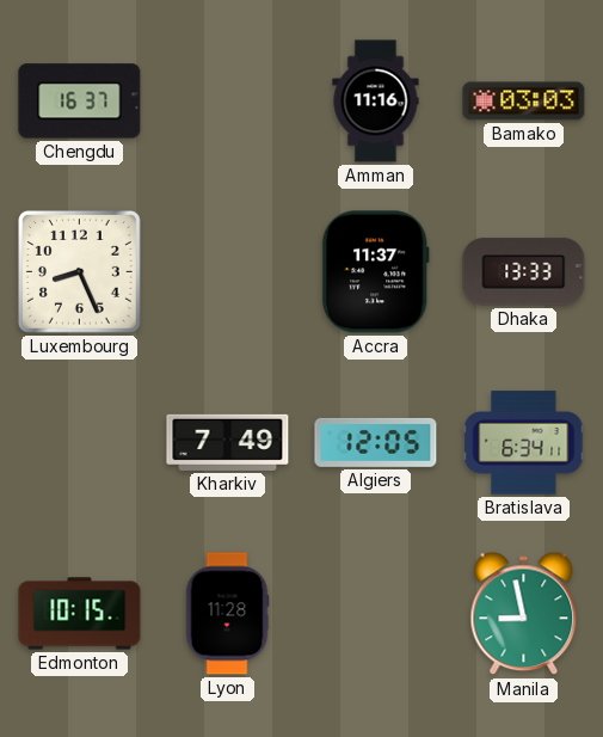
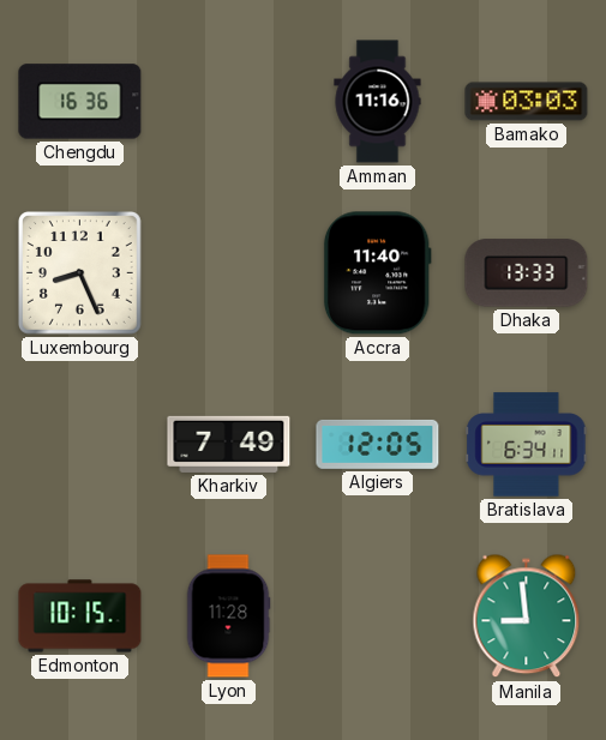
Chengdu: 16:37 -> 16:36
Accra: 11:37 -> 11:40
Manila: 8:58 -> 8:59
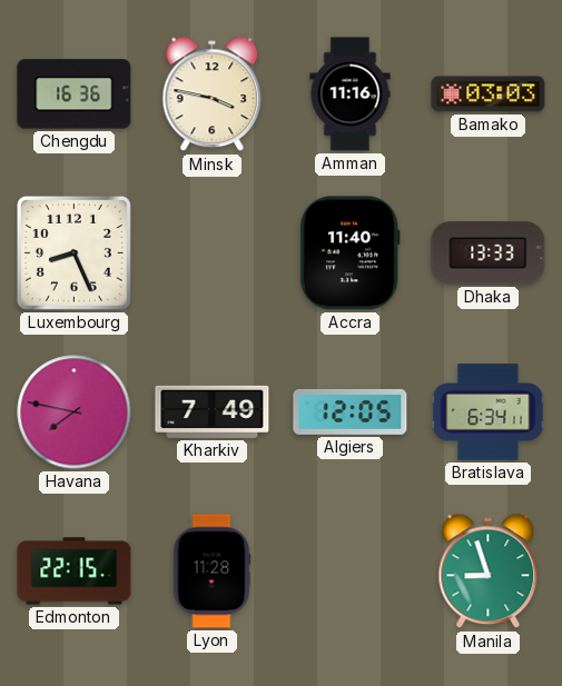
Minsk: none -> 3:47
Havana: none -> 7:47
Edmonton: 10:15 -> 22:15
Manila: 8:59 -> 8:57
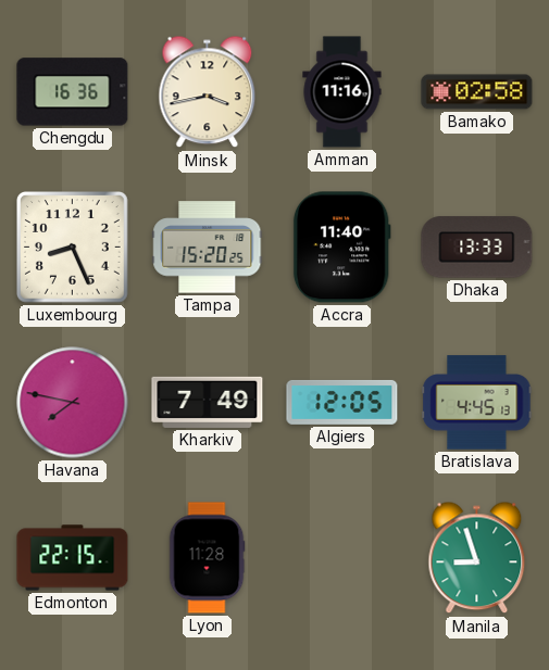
Minsk: 3:47 -> 3:43
Bamako: 03:03 -> 02:58
Tampa: none -> 15:20
Bratislava: 6:34 -> 4:45
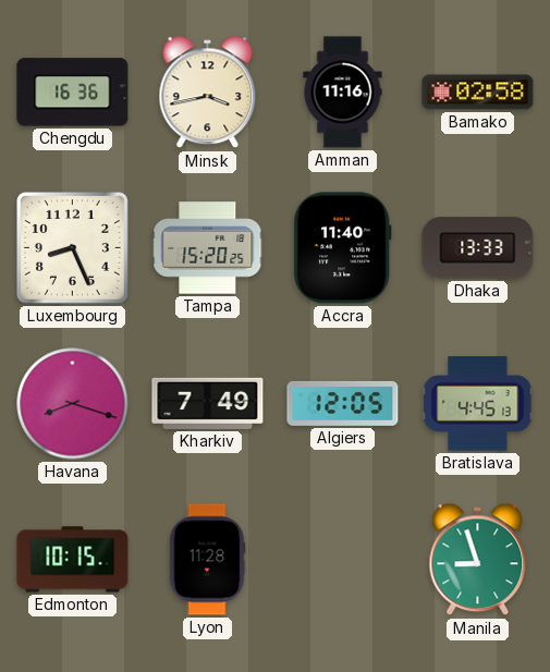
Havana: 7:47 -> 8:18
Edmonton: 22:15 -> 10:15
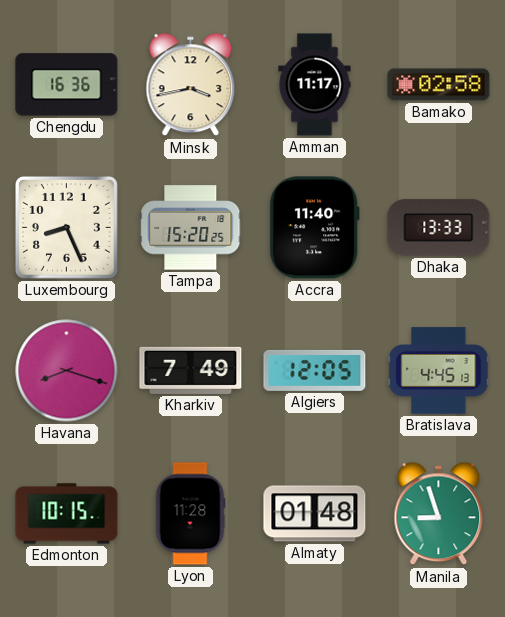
Amman: 11:16 -> 11:17
Almaty: none -> 01:48
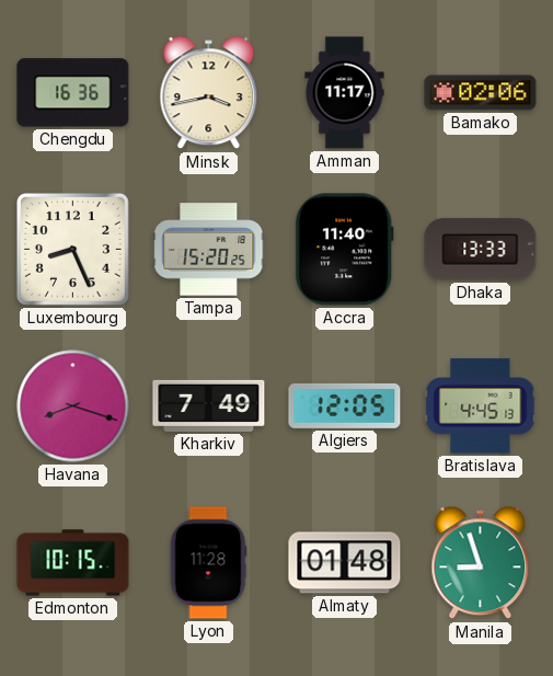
Bamako: 02:58 -> 02:06
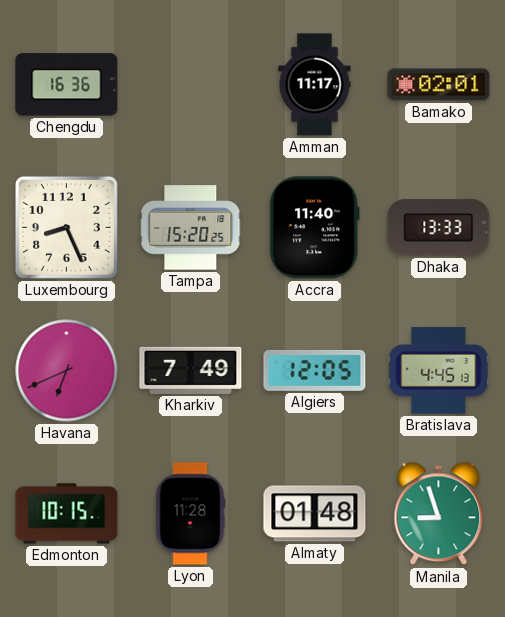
Minsk: 3:43 -> none
Bamako: 02:06 -> 02:01
Havana: 8:18 -> 6:41
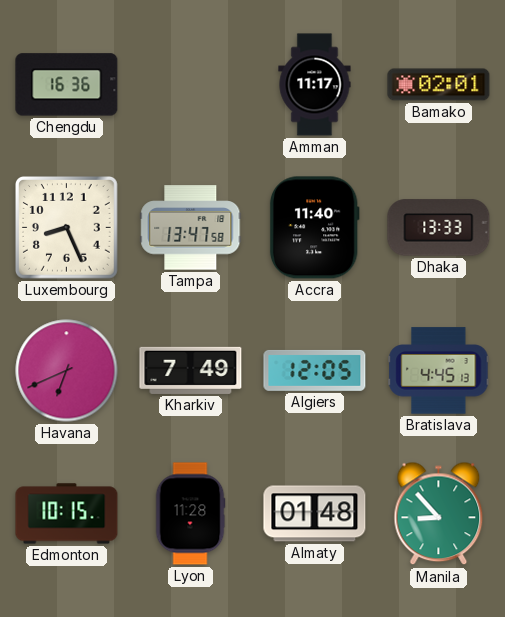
Tampa: 15:20 -> 13:47
Manila: 8:57 -> 8:53
